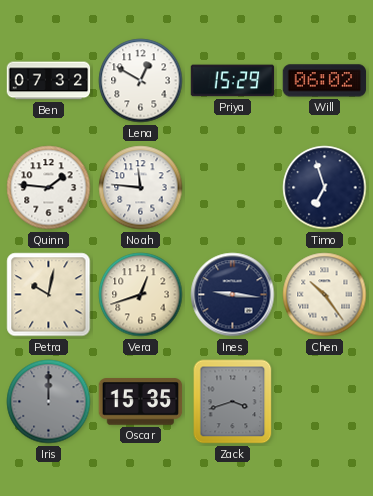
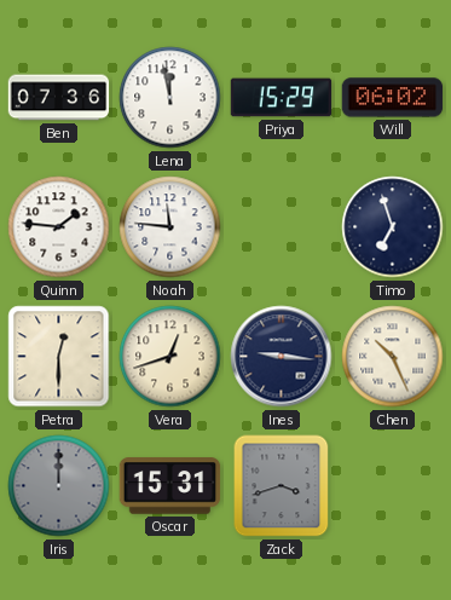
Ben: 07:32 -> 07:36
Lena: 12:50 -> 11:58
Petra: 10:02 -> 12:30
Chen: 10:24 -> 10:26
Oscar: 15:35 -> 15:31
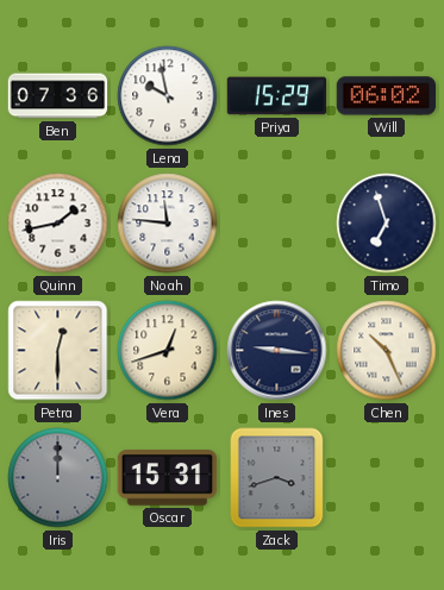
Lena: 11:58 -> 9:58
Quinn: 1:46 -> 1:43
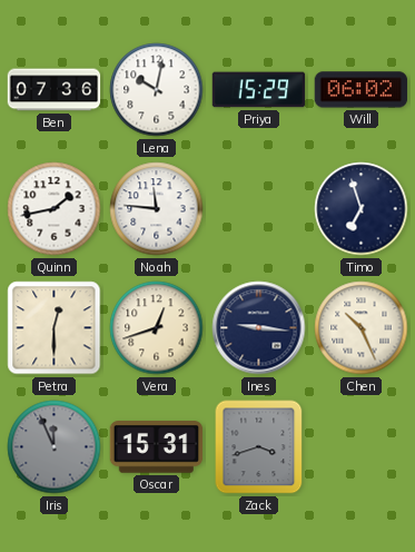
Lena: 9:58 -> 10:02
Iris: 12:00 -> 11:56
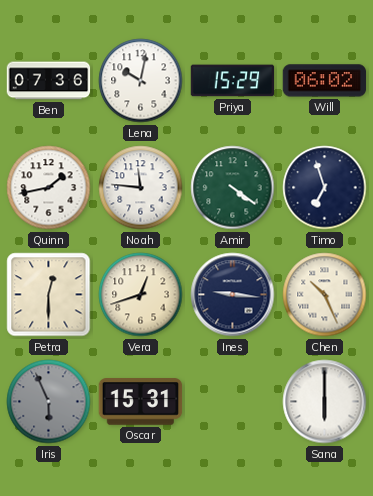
Amir: none -> 4:21
Iris: 11:56 -> 5:56
Zack: 3:42 -> none
Sana: none -> 6:00
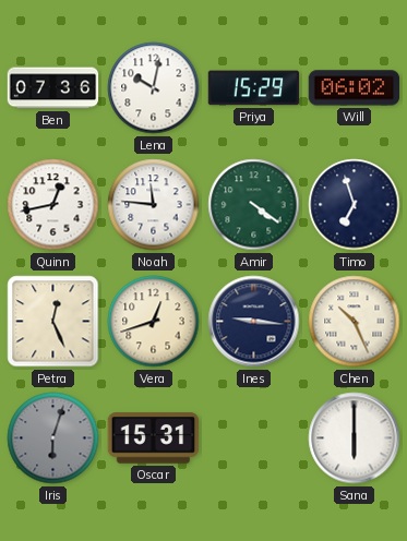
Quinn: 1:43 -> 12:43
Petra: 12:30 -> 12:26
Iris: 5:56 -> 6:03
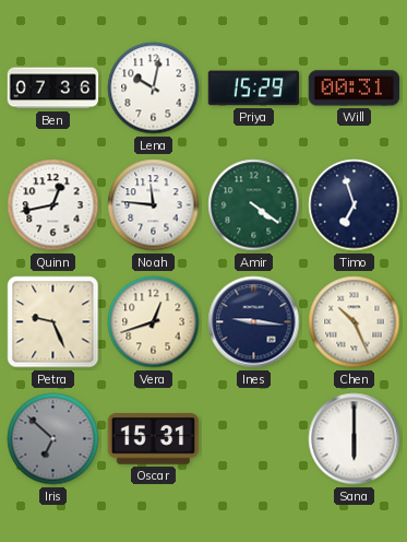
Will: 06:02 -> 00:31
Petra: 12:26 -> 9:26
Iris: 6:03 -> 6:52
